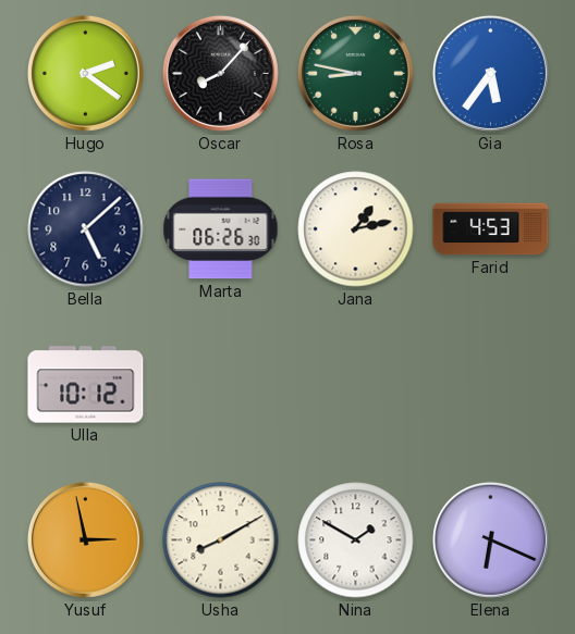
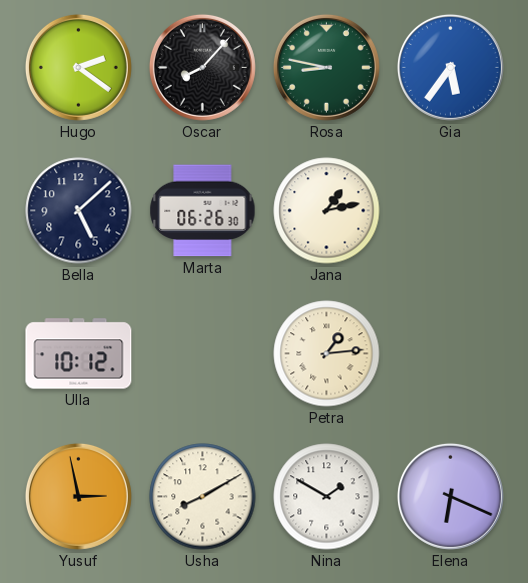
Farid: 4:53 -> none
Petra: none -> 1:14
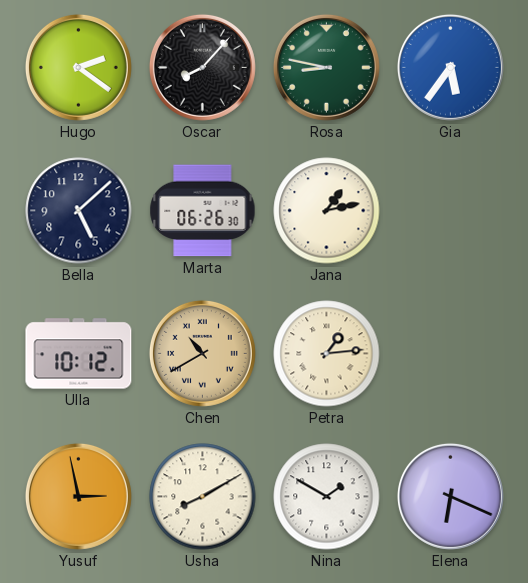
Chen: none -> 10:40
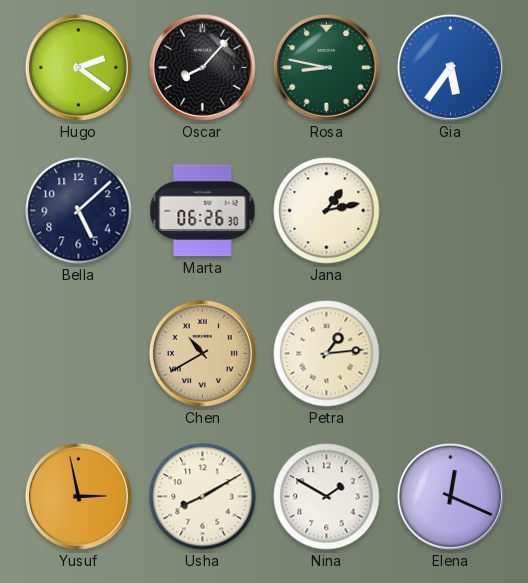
Ulla: 10:12 -> none
Elena: 6:19 -> 12:19
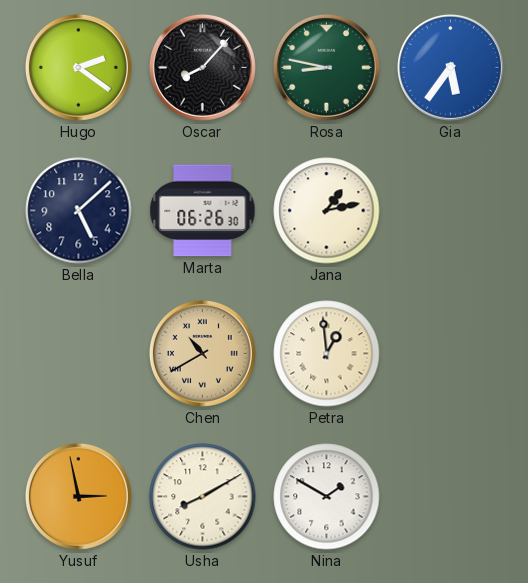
Petra: 1:14 -> 12:59
Elena: 12:19 -> none
